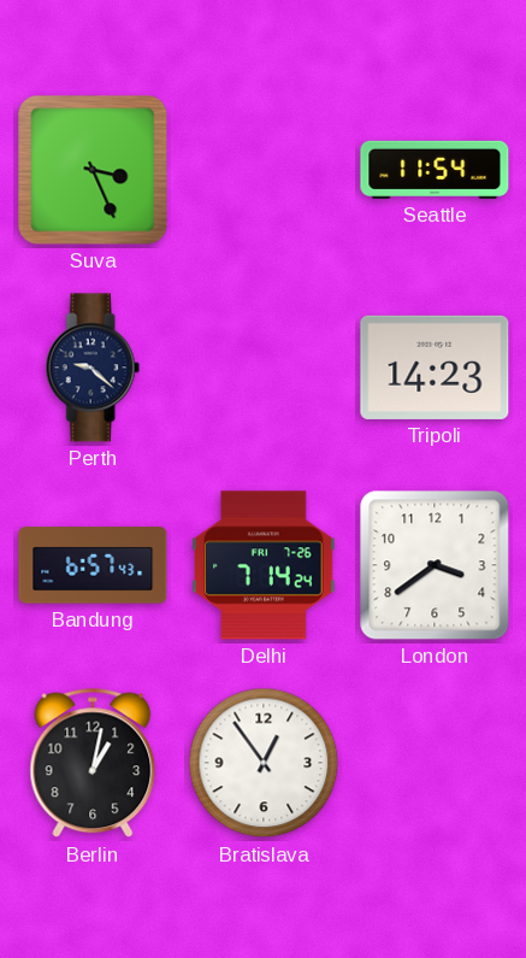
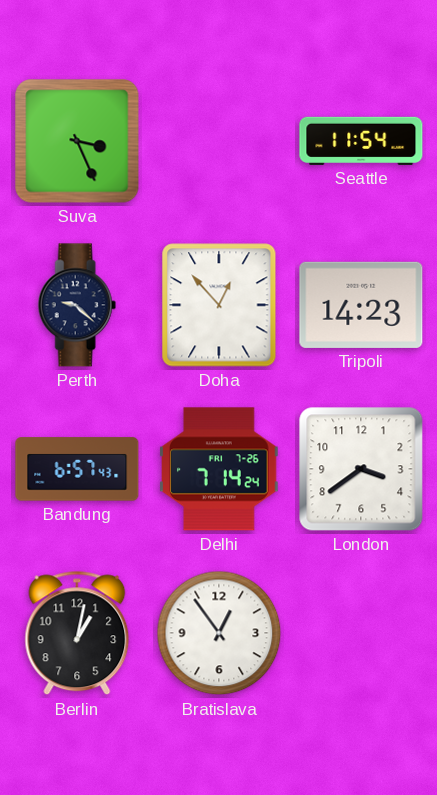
Doha: none -> 12:53
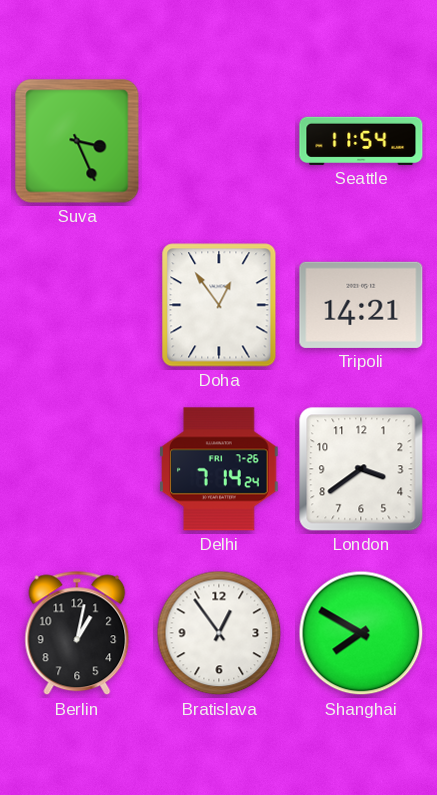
Perth: 9:22 -> none
Doha: 12:53 -> 12:54
Tripoli: 14:23 -> 14:21
Bandung: 6:57 -> none
Shanghai: none -> 7:50
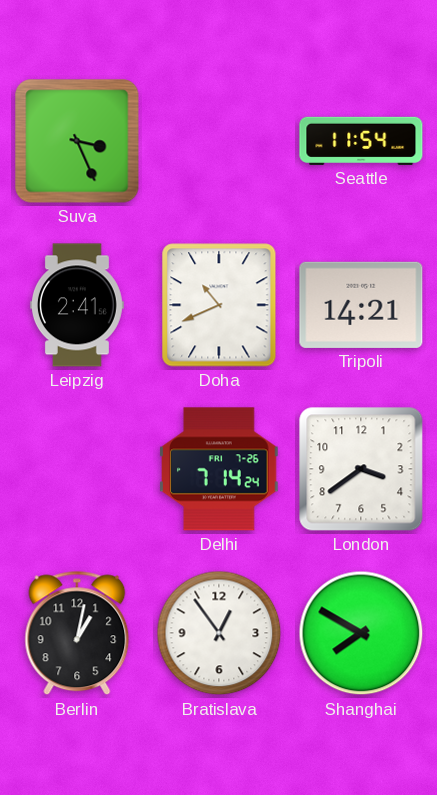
Leipzig: none -> 2:41
Doha: 12:54 -> 10:41
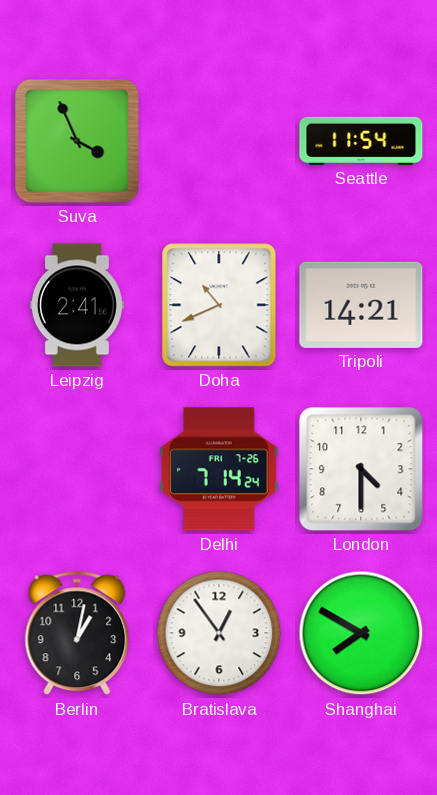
Suva: 3:26 -> 3:56
London: 3:39 -> 4:30
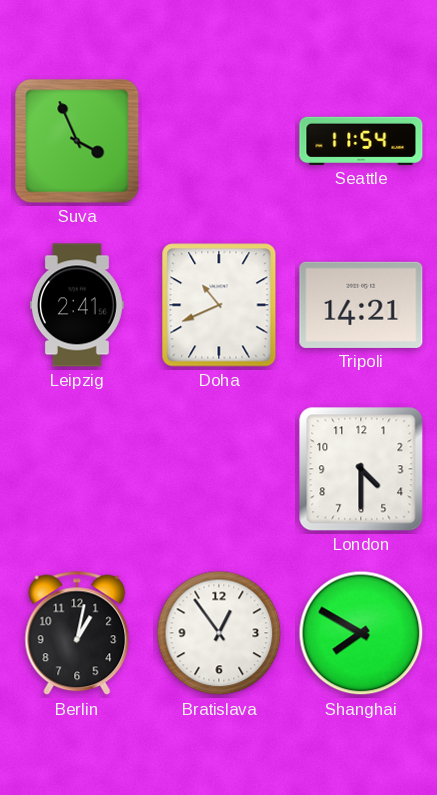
Delhi: 7:14 -> none
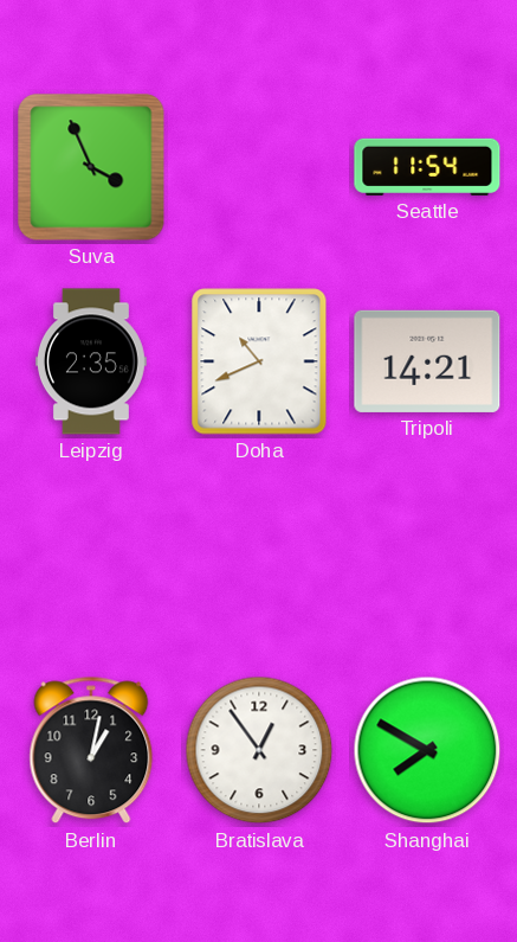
Leipzig: 2:41 -> 2:35
London: 4:30 -> none
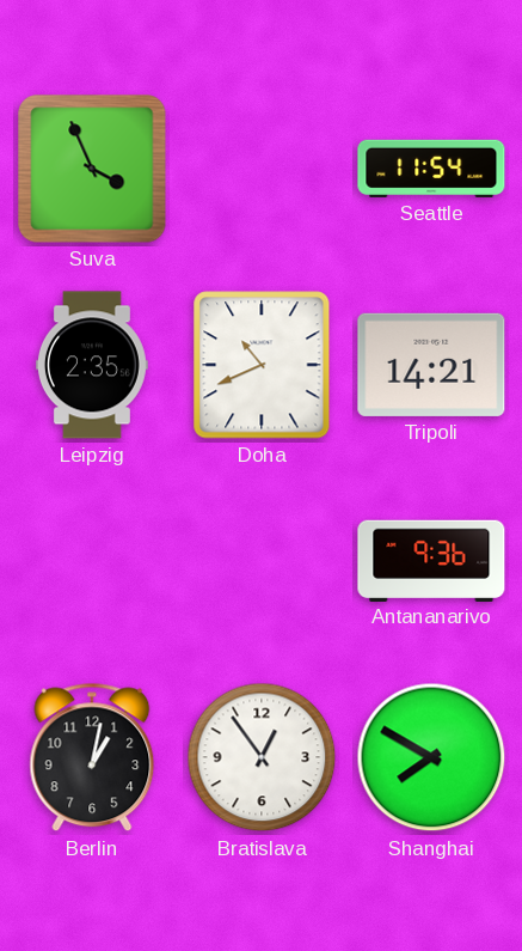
Antananarivo: none -> 9:36
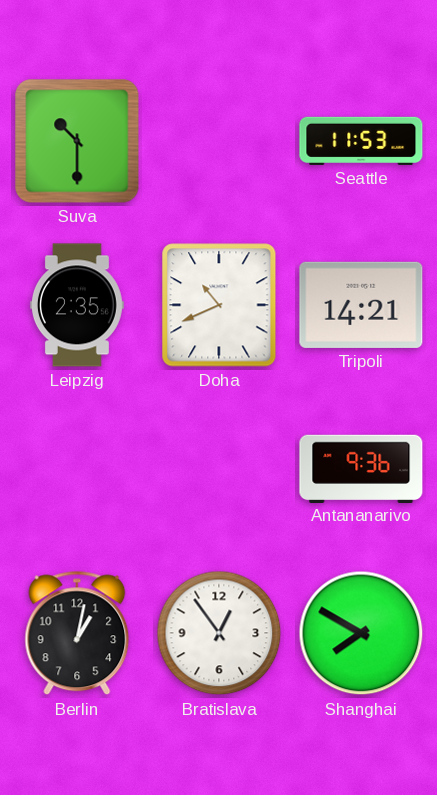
Suva: 3:56 -> 10:30
Seattle: 11:54 -> 11:53
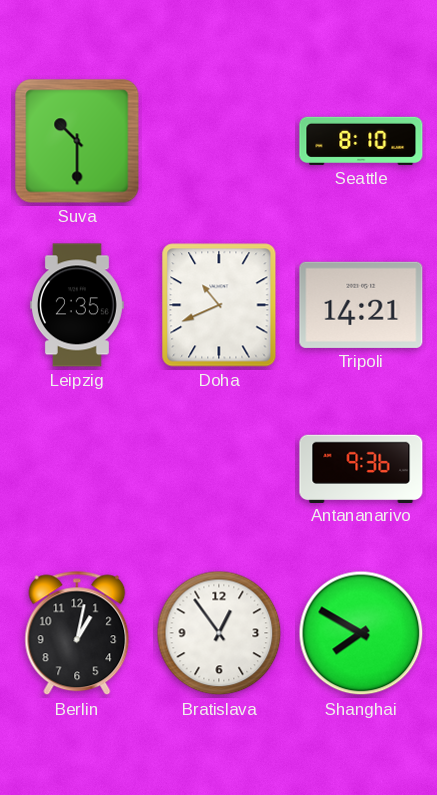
Seattle: 11:53 -> 8:10
